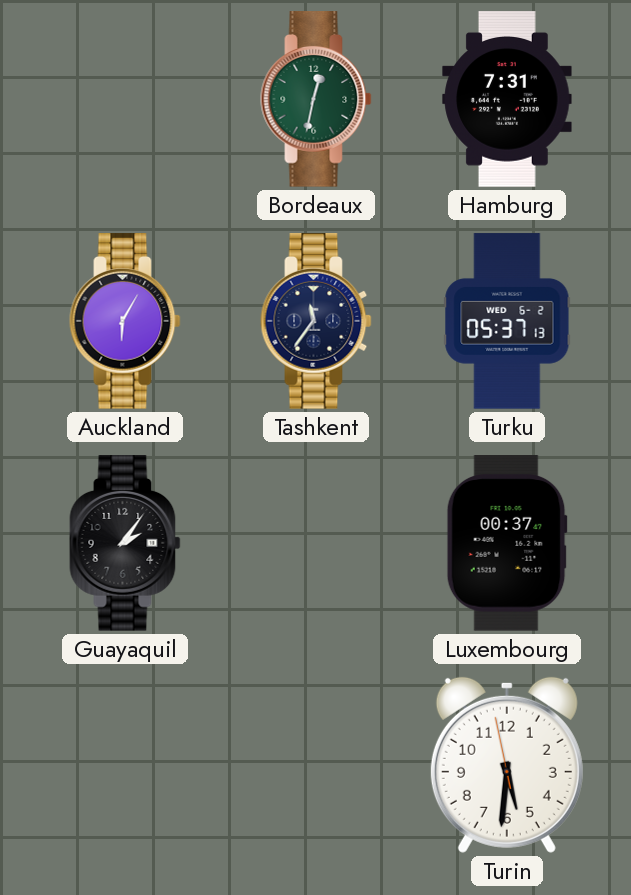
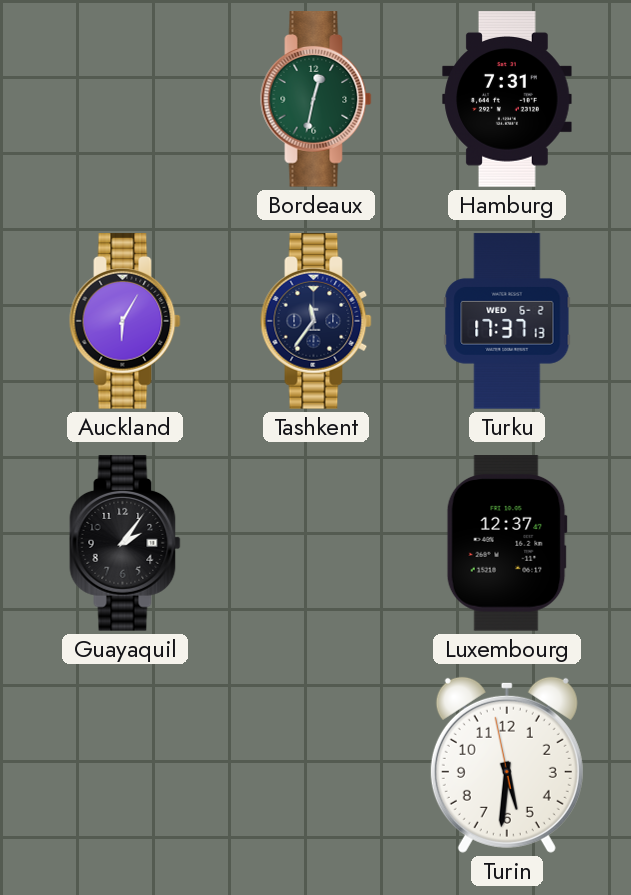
Turku: 05:37 -> 17:37
Luxembourg: 00:37 -> 12:37
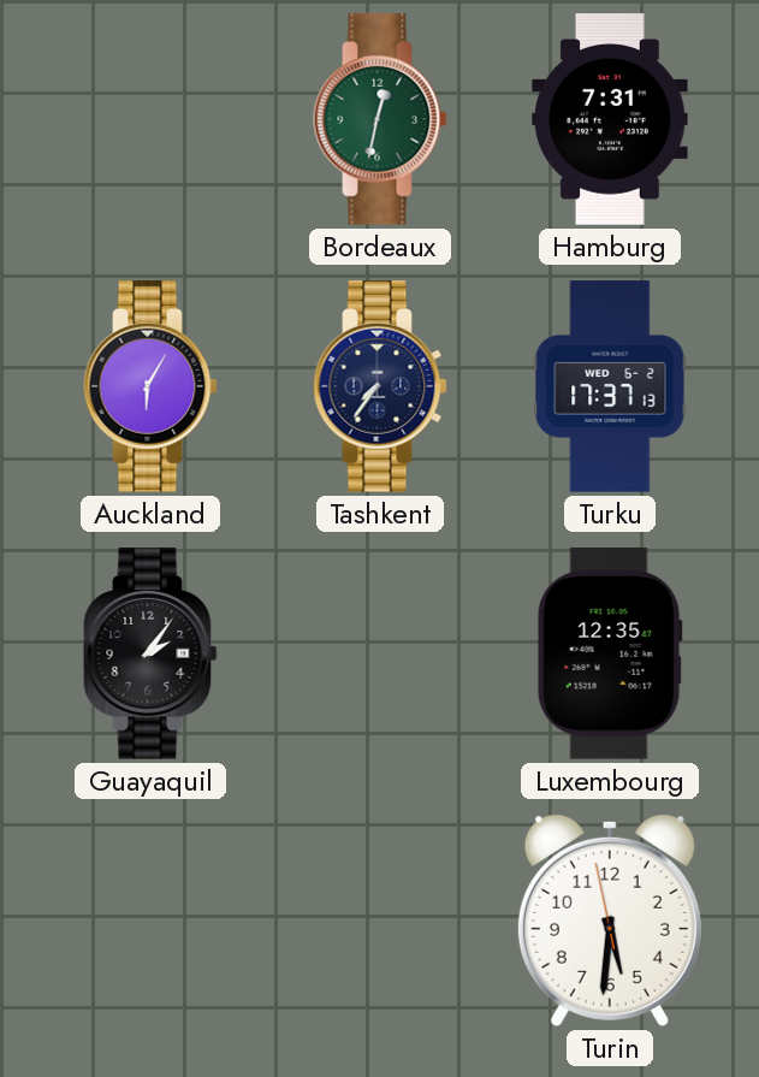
Tashkent: 11:36 -> 7:36
Luxembourg: 12:37 -> 12:35
